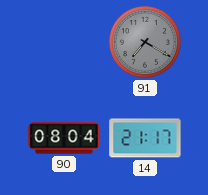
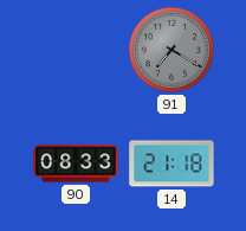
90: 08:04 -> 08:33
14: 21:17 -> 21:18
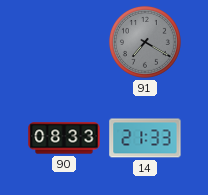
14: 21:18 -> 21:33
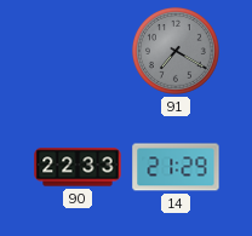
90: 08:33 -> 22:33
14: 21:33 -> 21:29
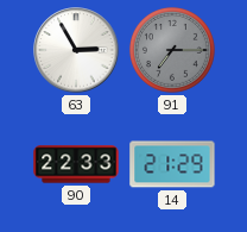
63: none -> 2:55
91: 7:20 -> 7:15
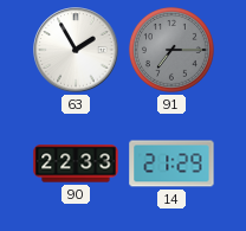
63: 2:55 -> 1:55
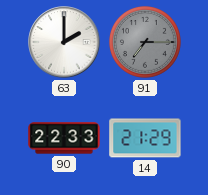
63: 1:55 -> 2:00
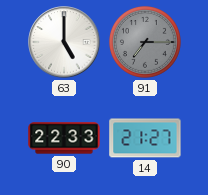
63: 2:00 -> 5:00
14: 21:29 -> 21:27
